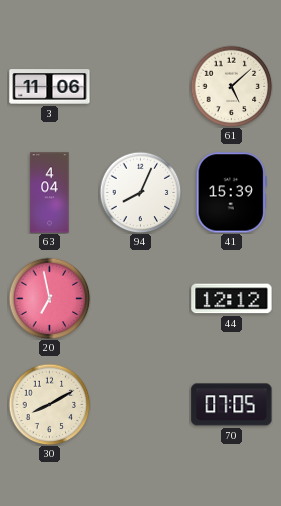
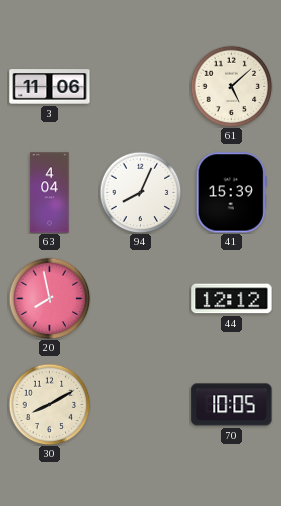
20: 6:58 -> 7:58
70: 07:05 -> 10:05
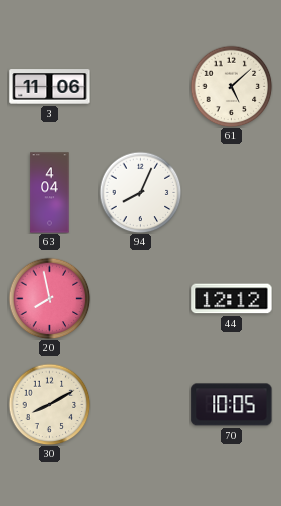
41: 15:39 -> none
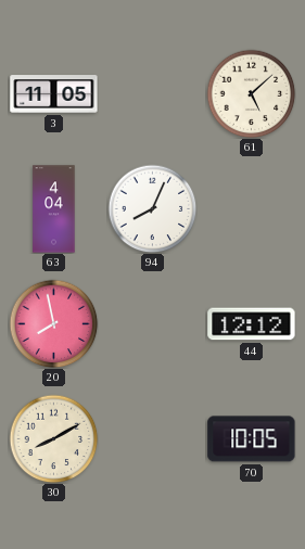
3: 11:06 -> 11:05
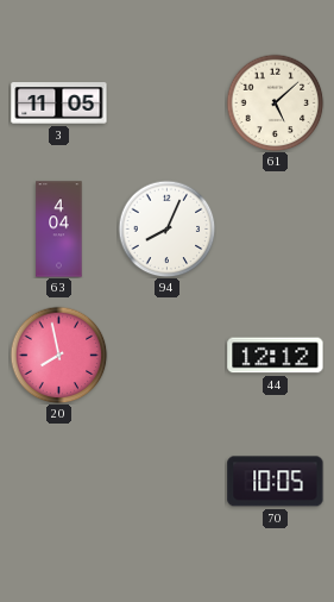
30: 8:10 -> none
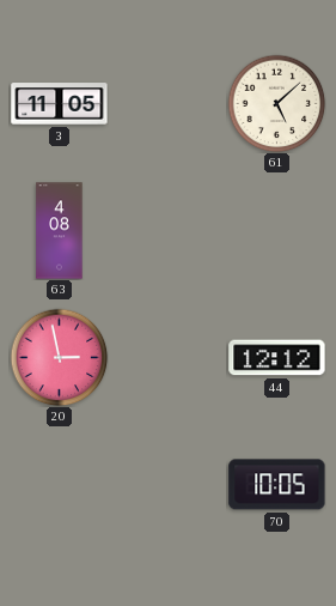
63: 4:04 -> 4:08
94: 8:04 -> none
20: 7:58 -> 2:58
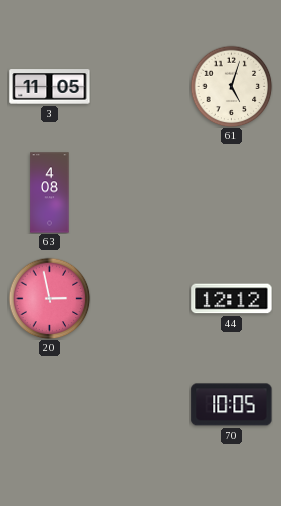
61: 5:08 -> 5:03
